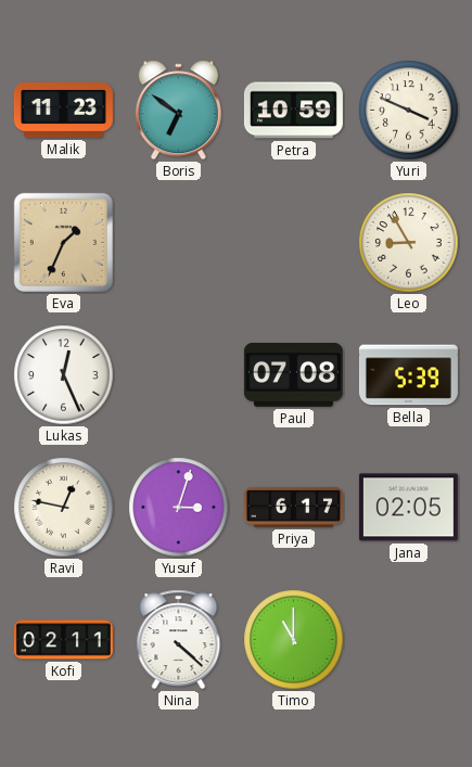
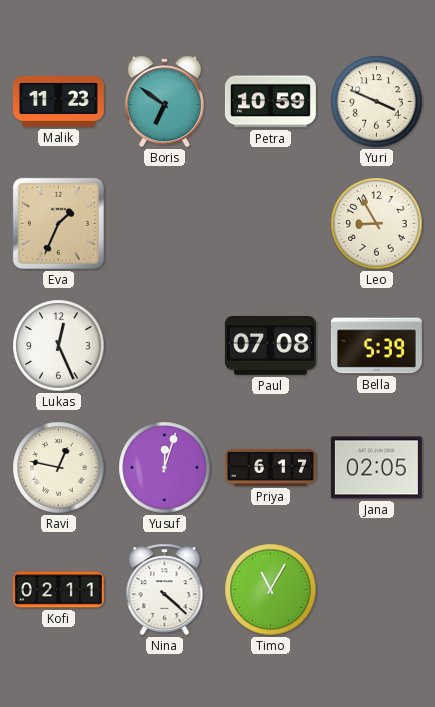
Yusuf: 3:03 -> 12:03
Timo: 11:00 -> 11:05
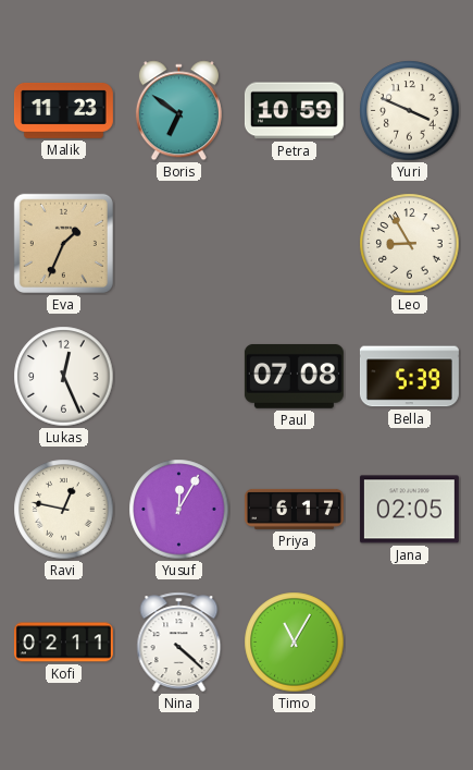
Yusuf: 12:03 -> 12:05
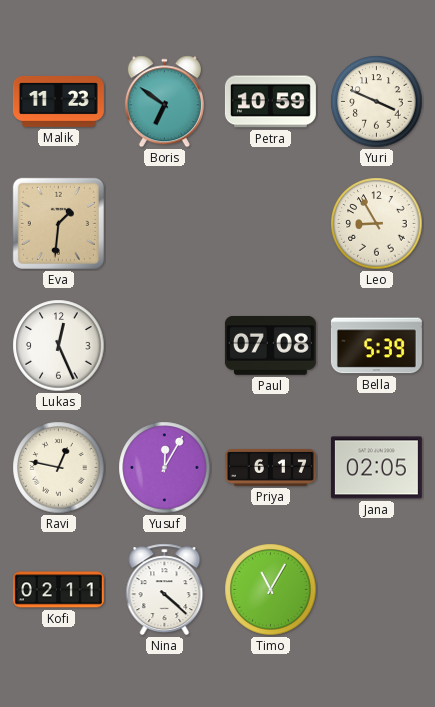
Eva: 1:34 -> 1:31
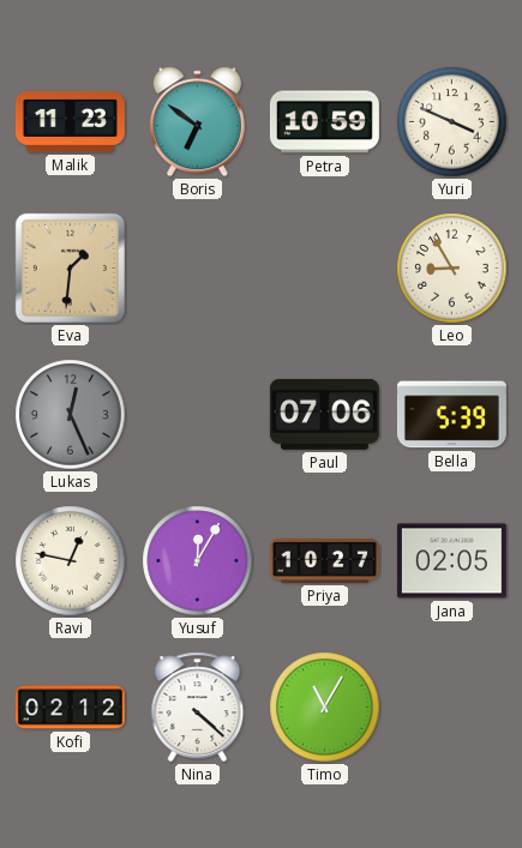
Lukas dial: white -> grey
Paul: 07:08 -> 07:06
Priya: 6:17 -> 10:27
Kofi: 02:11 -> 02:12
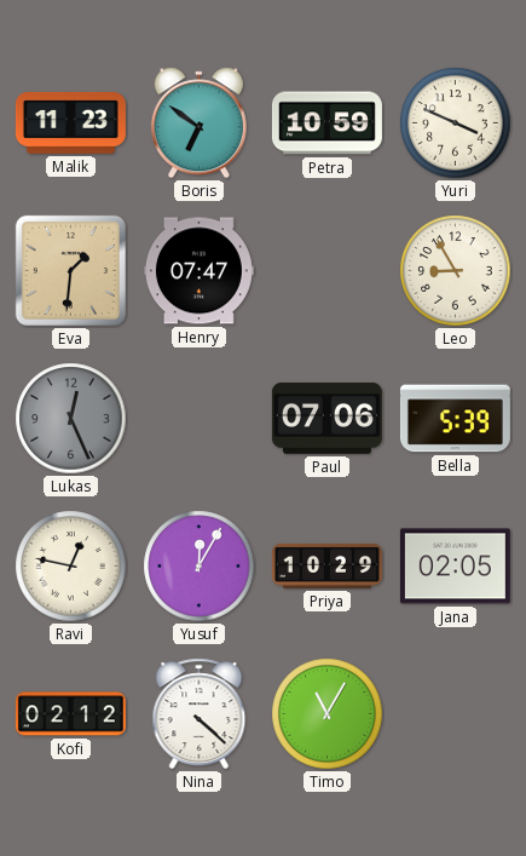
Henry: none -> 07:47
Priya: 10:27 -> 10:29
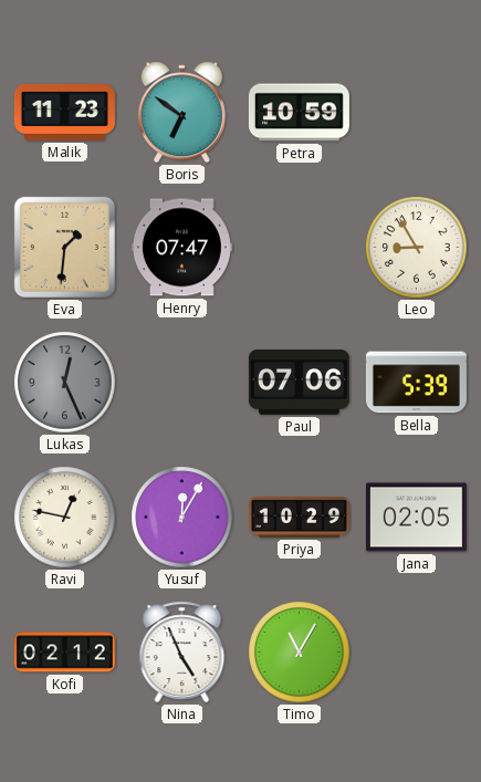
Yuri: 3:49 -> none
Nina: 4:22 -> 4:56
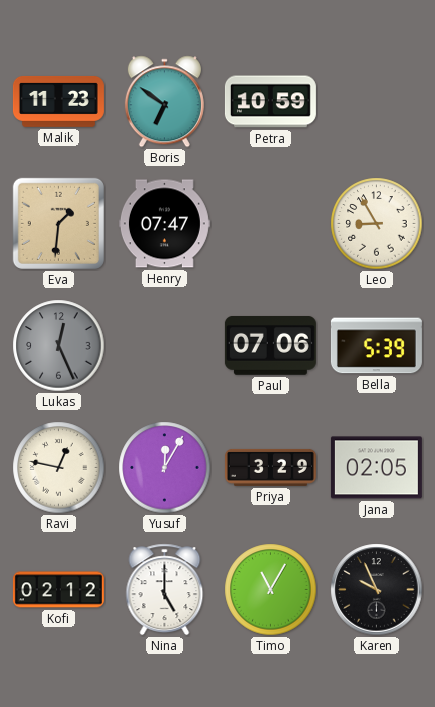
Priya: 10:29 -> 3:29
Nina: 4:56 -> 5:00
Karen: none -> 9:56
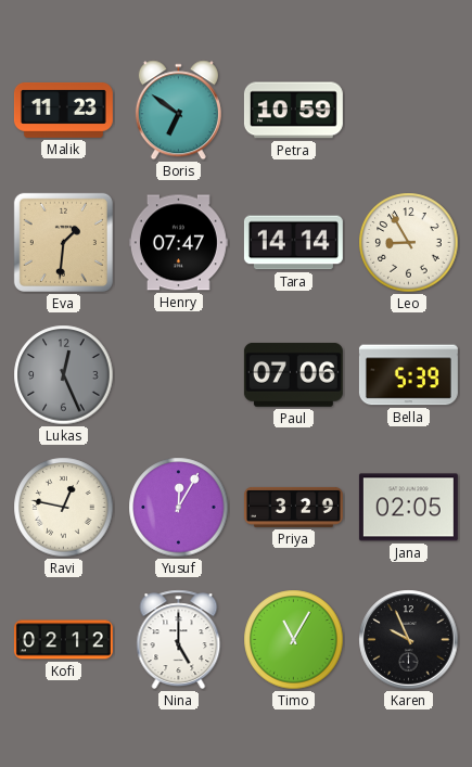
Tara: none -> 14:14
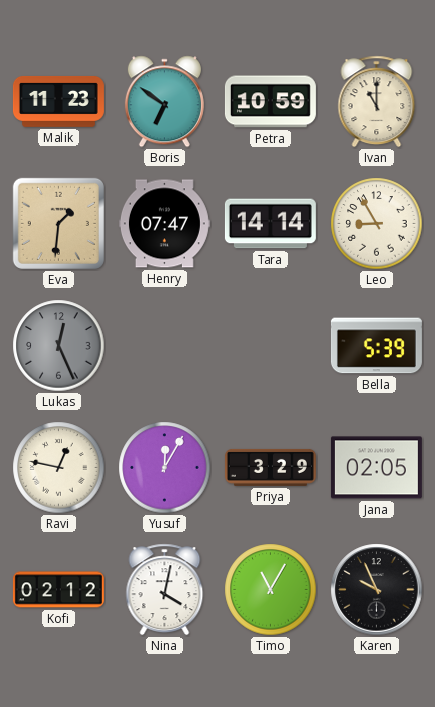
Ivan: none -> 11:00
Paul: 07:06 -> none
Nina: 5:00 -> 4:02
